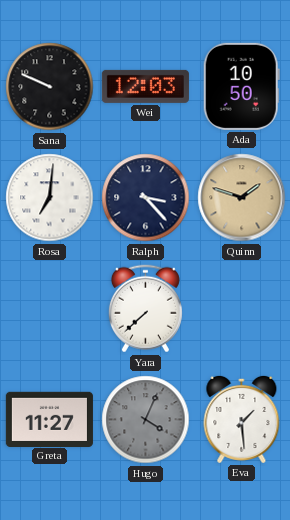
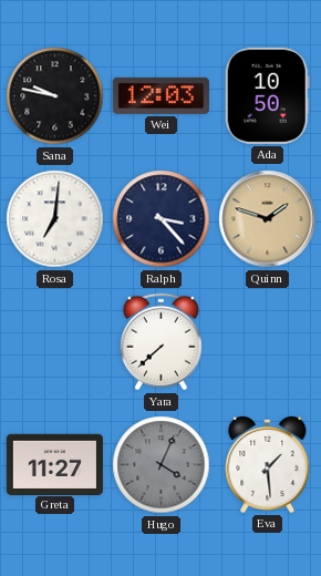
Sana: 9:49 -> 9:47
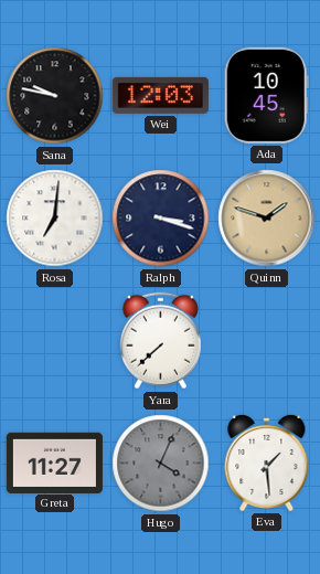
Ada: 10:50 -> 10:45
Ralph: 3:23 -> 3:18
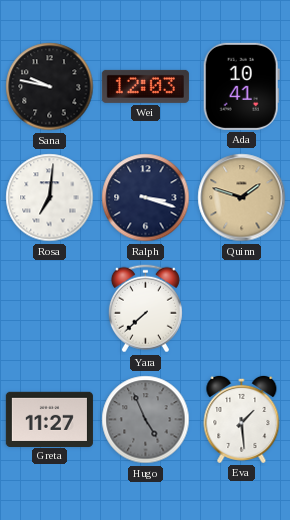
Ada: 10:45 -> 10:41
Hugo: 4:04 -> 4:56
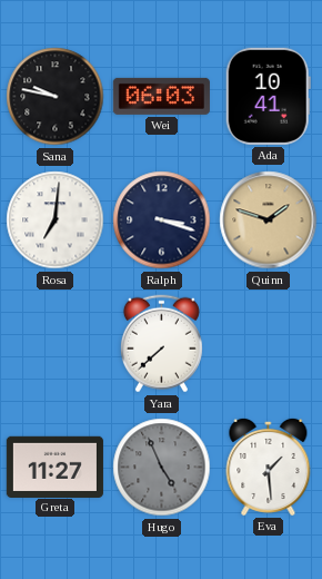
Wei: 12:03 -> 06:03
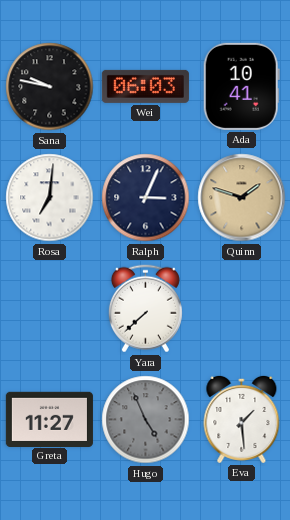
Ralph: 3:18 -> 3:04
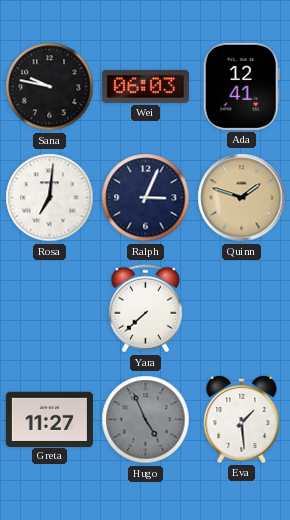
Ada: 10:41 -> 12:41
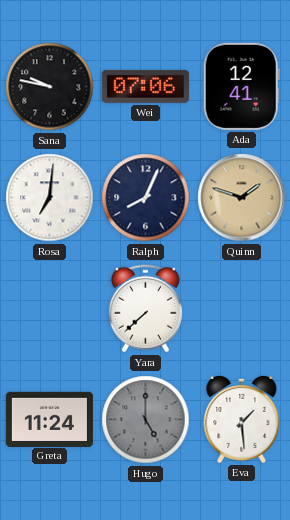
Wei: 06:03 -> 07:06
Ralph: 3:04 -> 8:04
Greta: 11:27 -> 11:24
Hugo: 4:56 -> 5:00
